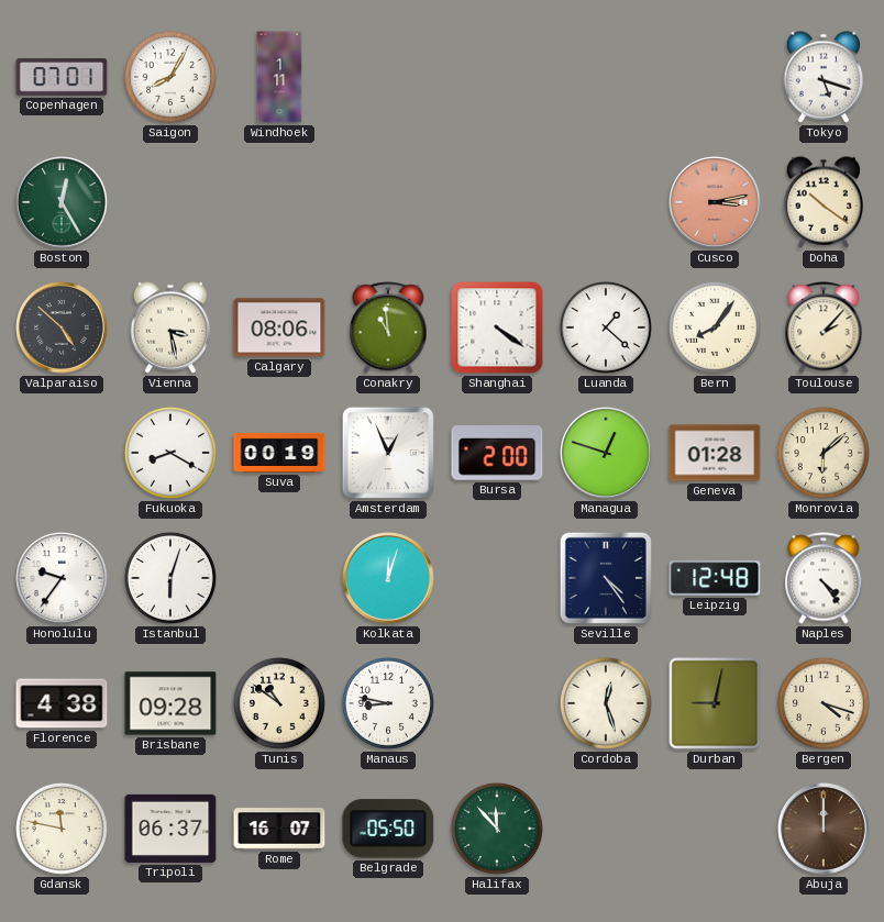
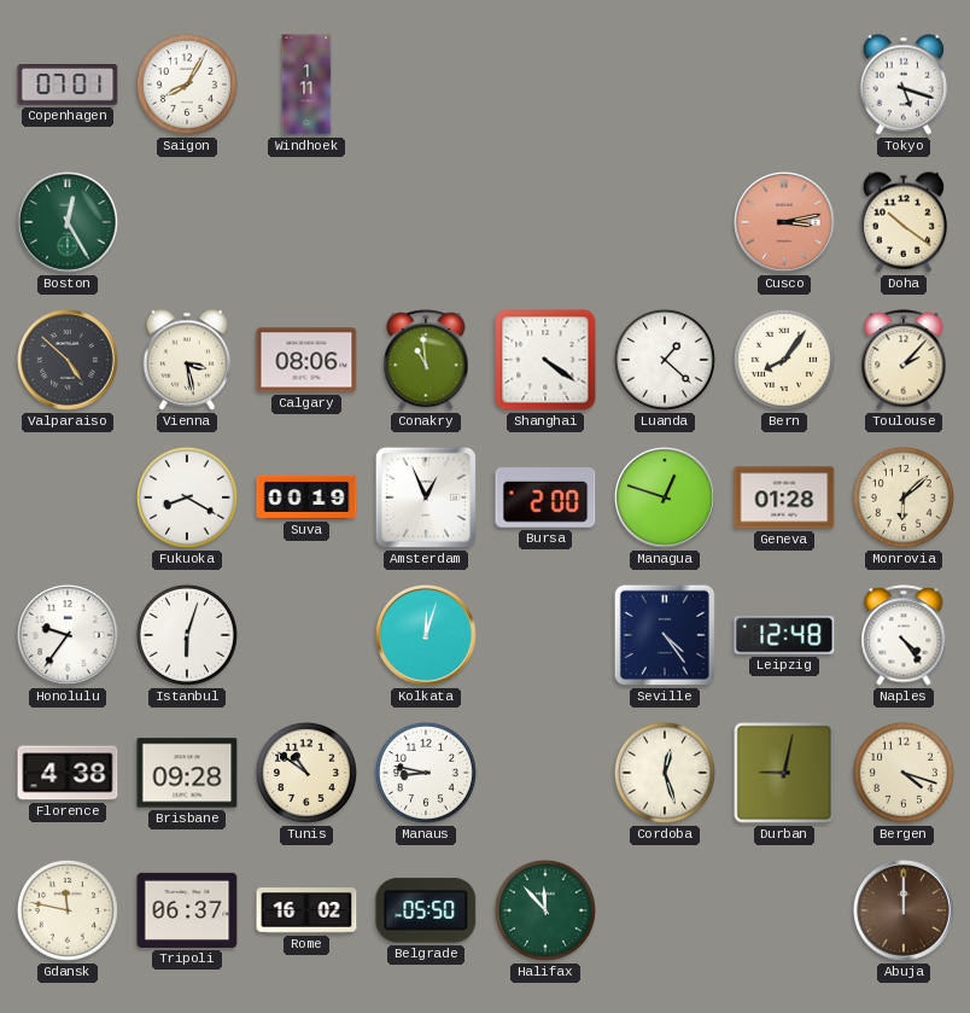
Rome: 16:07 -> 16:02
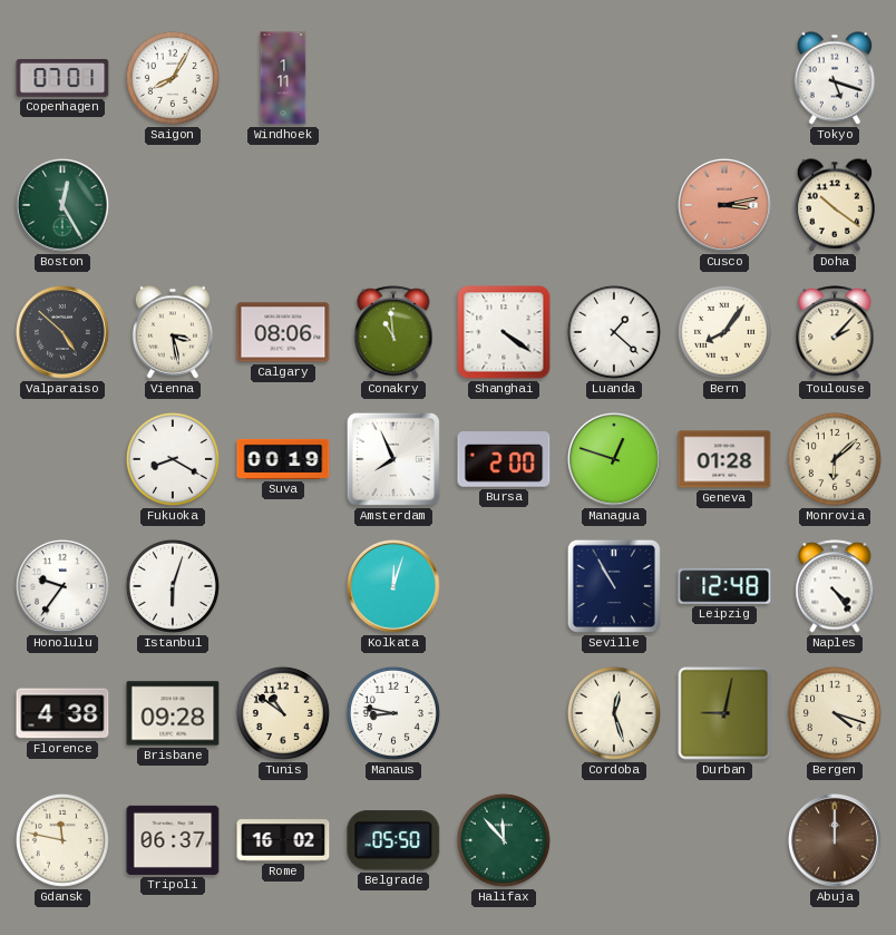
Amsterdam: 12:56 -> 7:56
Seville: 4:24 -> 10:55
